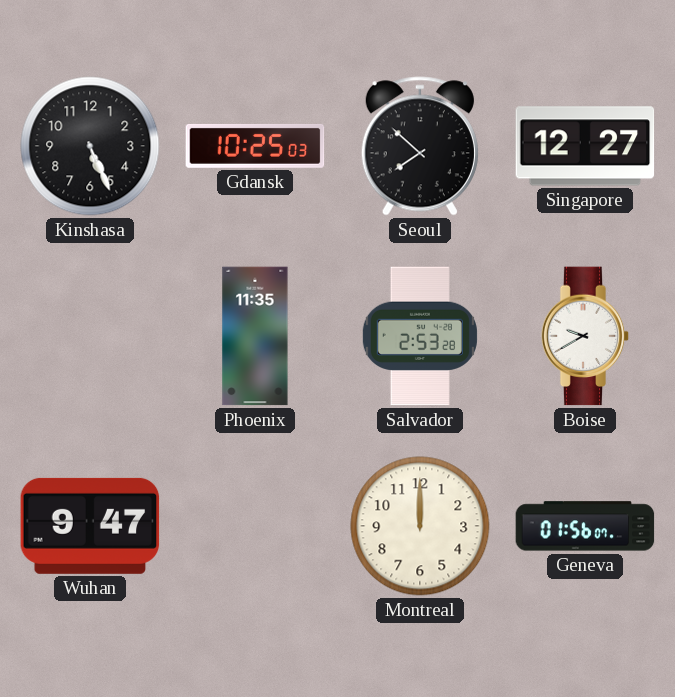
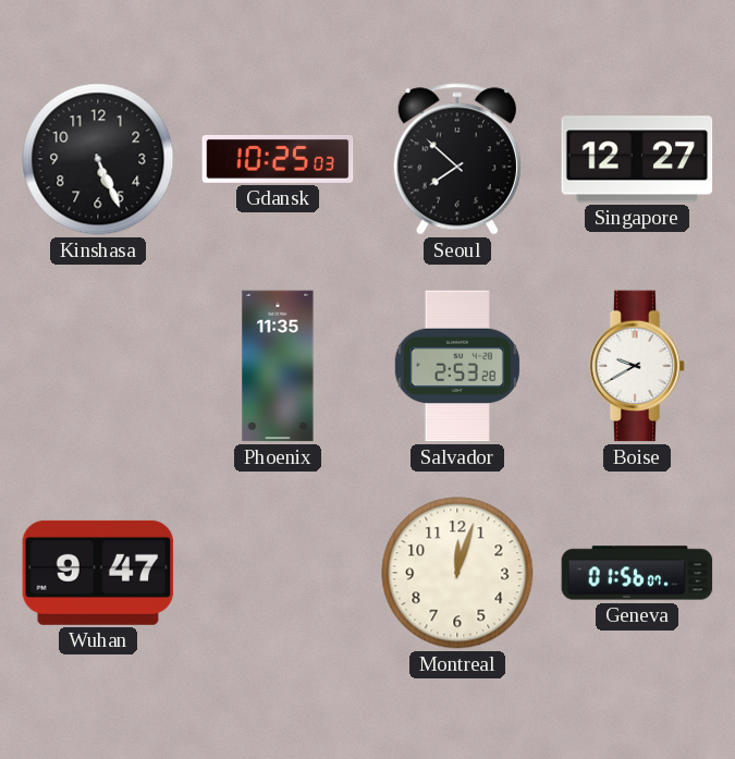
Montreal: 12:00 -> 12:03
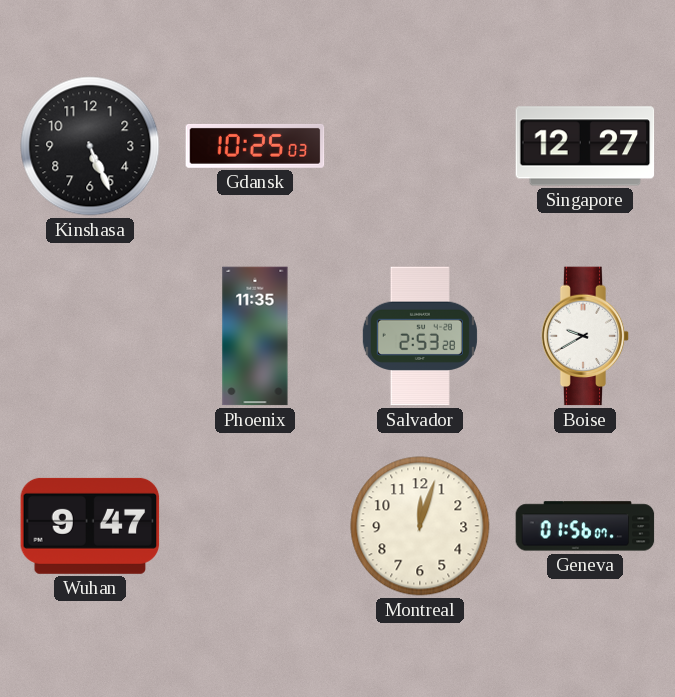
Seoul: 7:52 -> none
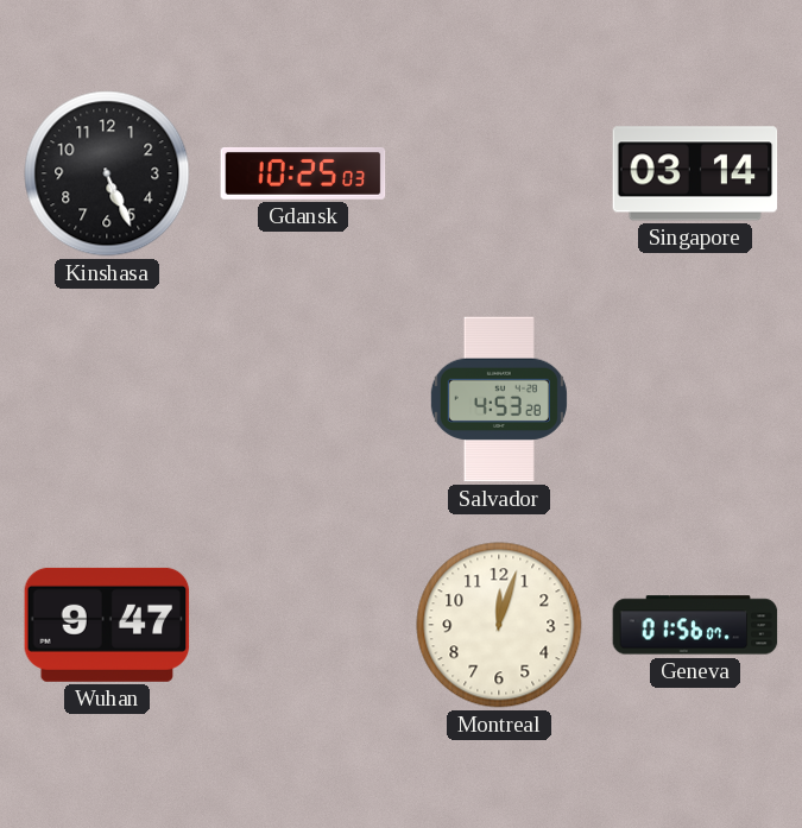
Singapore: 12:27 -> 03:14
Phoenix: 11:35 -> none
Salvador: 2:53 -> 4:53
Boise: 9:40 -> none
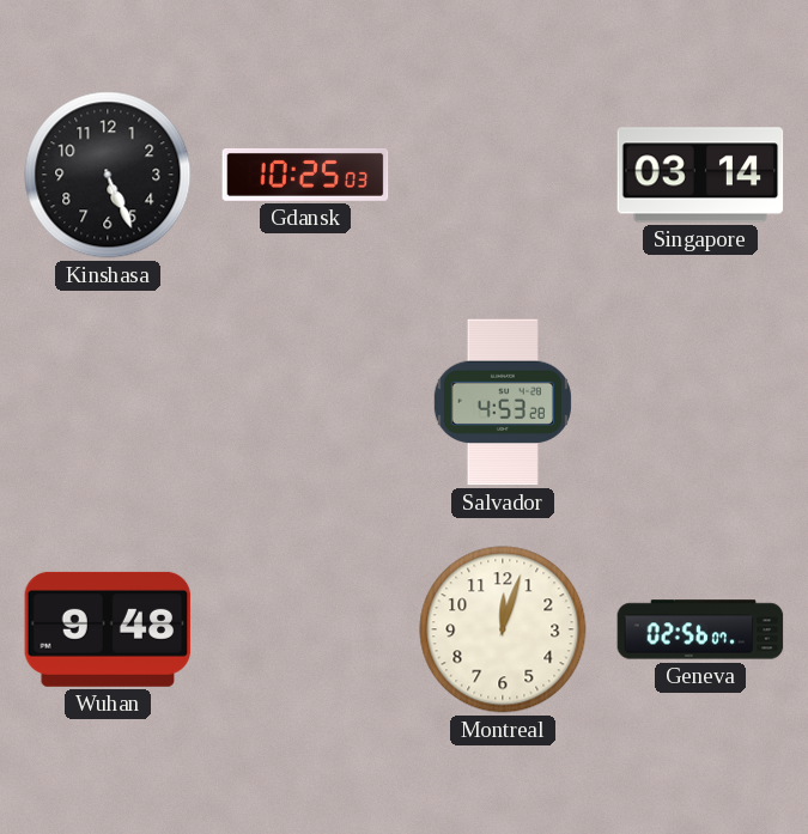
Wuhan: 9:47 -> 9:48
Geneva: 01:56 -> 02:56
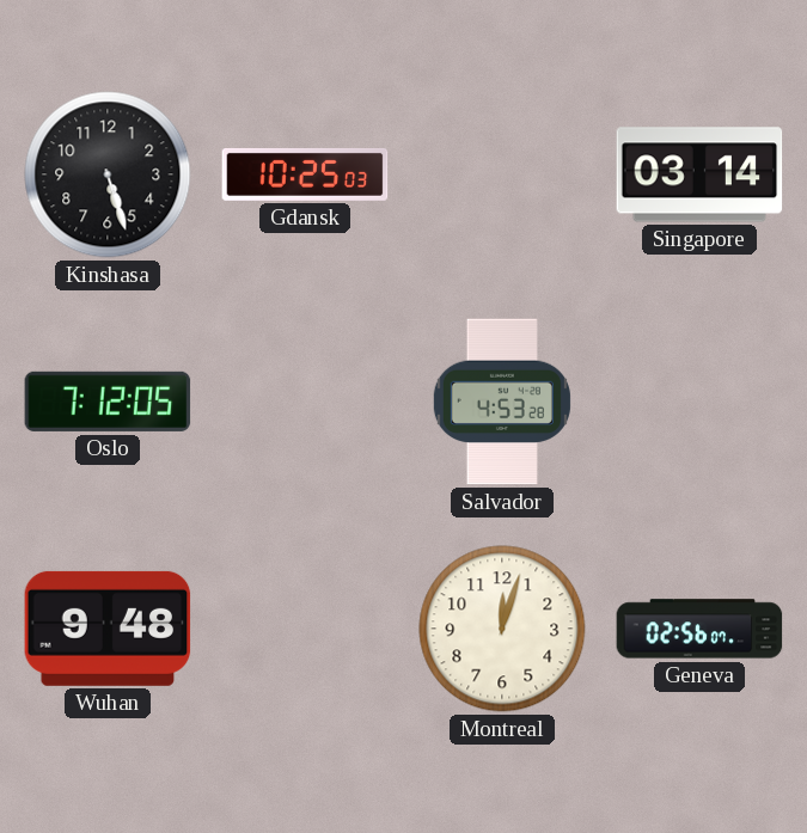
Kinshasa: 5:26 -> 5:27
Oslo: none -> 7:12
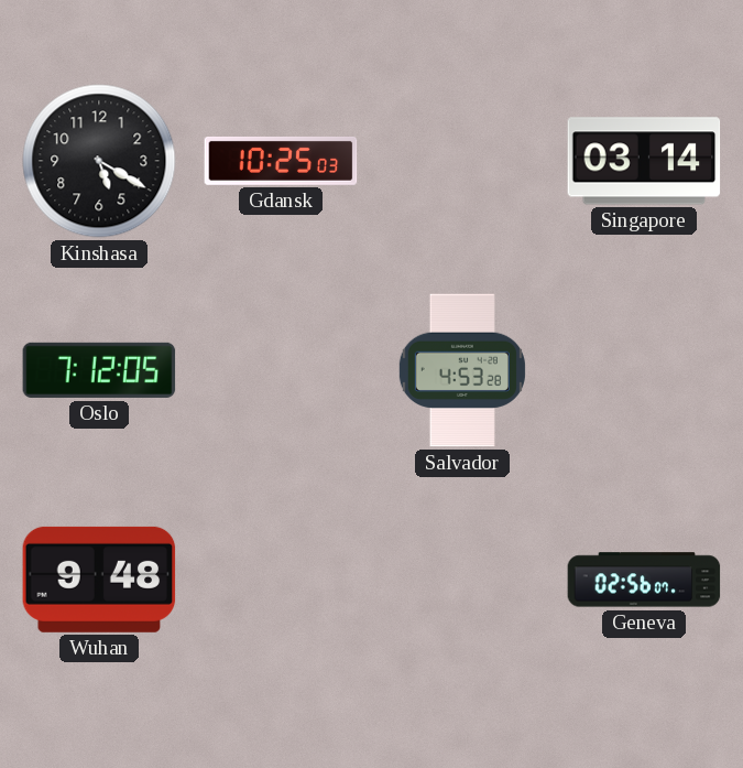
Kinshasa: 5:27 -> 5:20
Montreal: 12:03 -> none
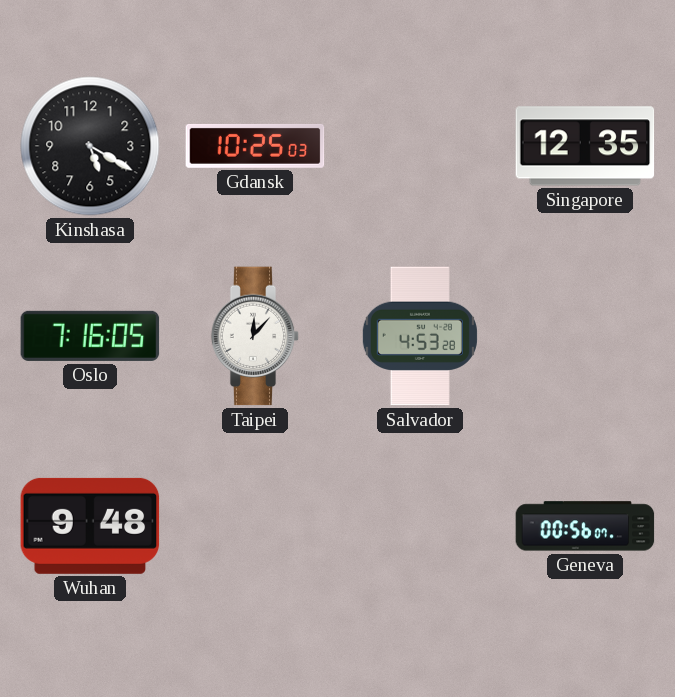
Singapore: 03:14 -> 12:35
Oslo: 7:12 -> 7:16
Taipei: none -> 12:07
Geneva: 02:56 -> 00:56
